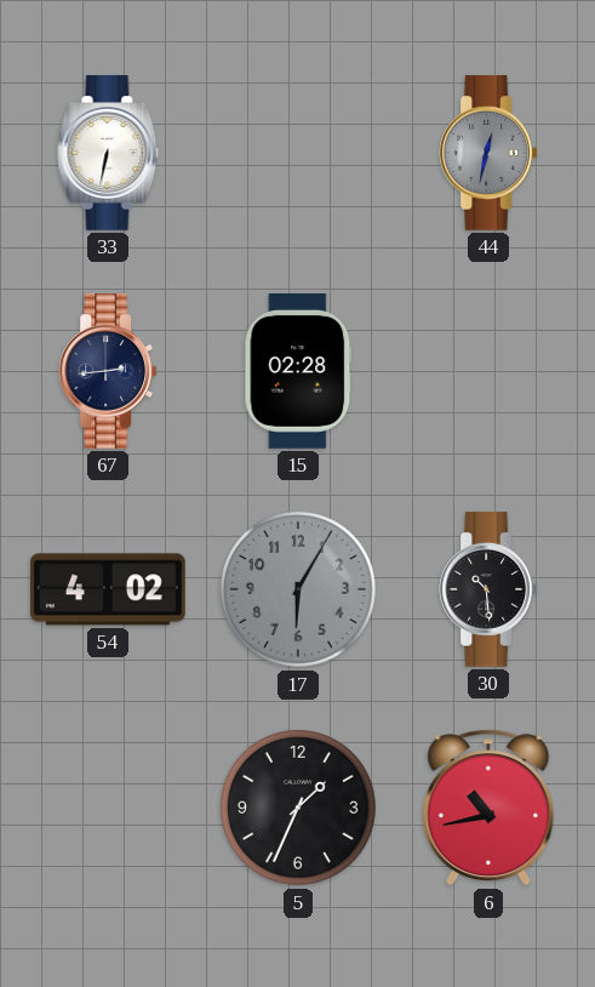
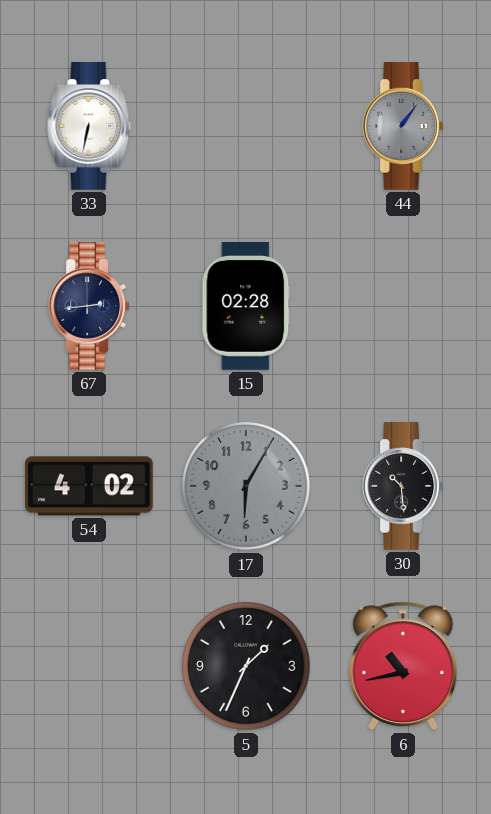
44: 12:32 -> 1:06
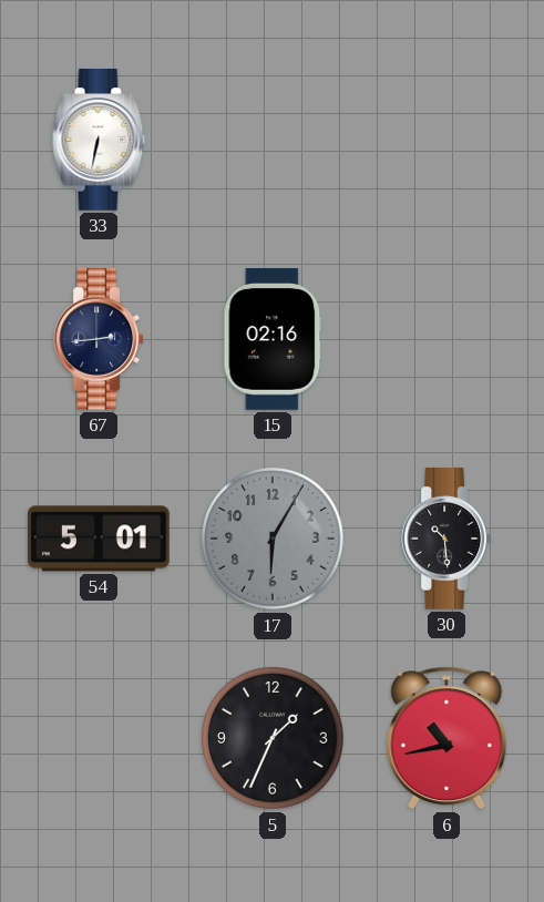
44: 1:06 -> none
15: 02:28 -> 02:16
54: 4:02 -> 5:01
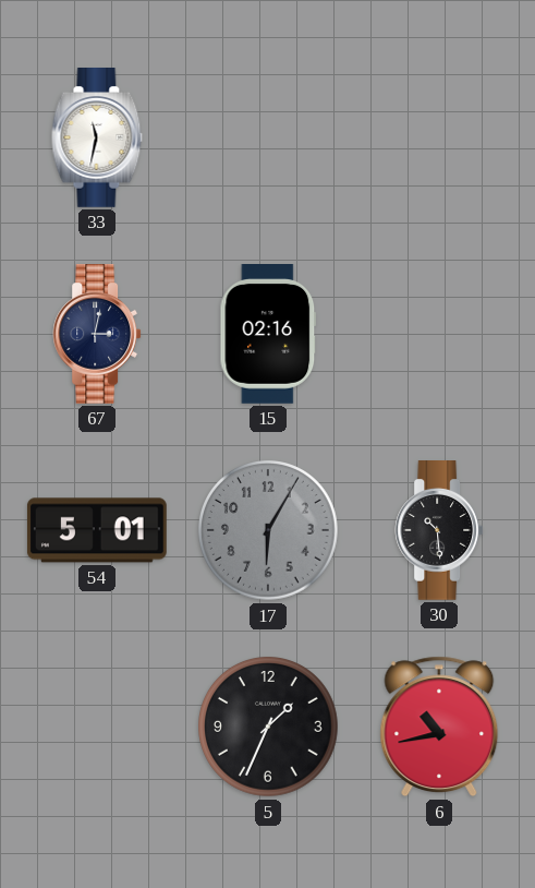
33: 6:32 -> 11:32
67: 2:44 -> 3:02
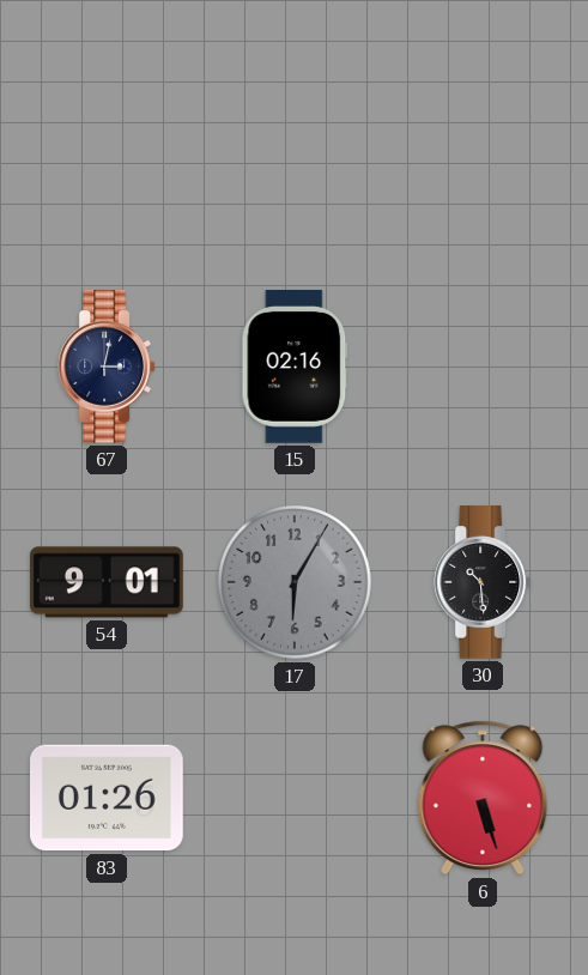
33: 11:32 -> none
54: 5:01 -> 9:01
83: none -> 01:26
5: 1:34 -> none
6: 10:43 -> 5:27
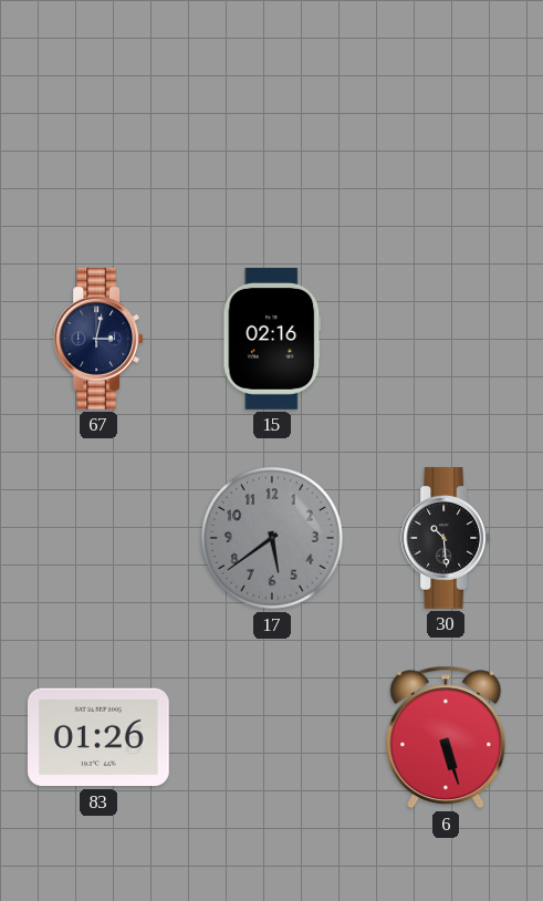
54: 9:01 -> none
17: 6:05 -> 5:39
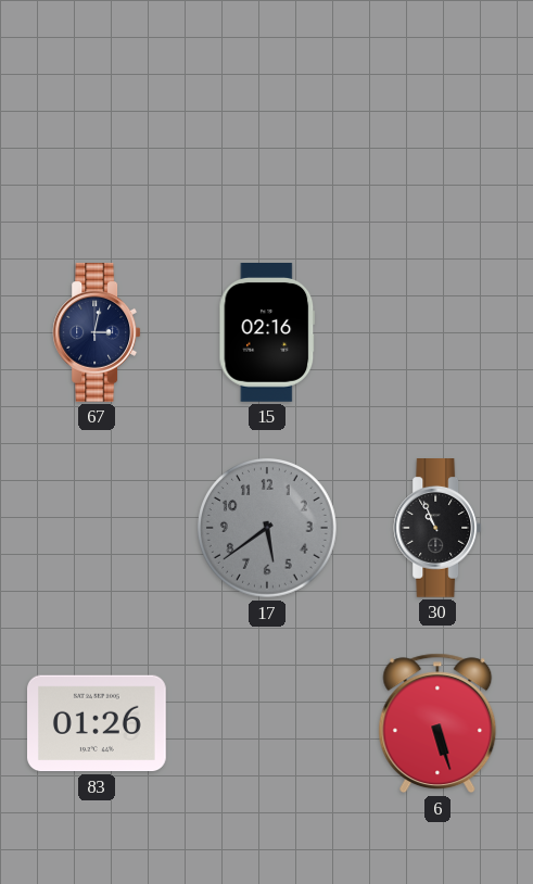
30: 10:29 -> 10:56
